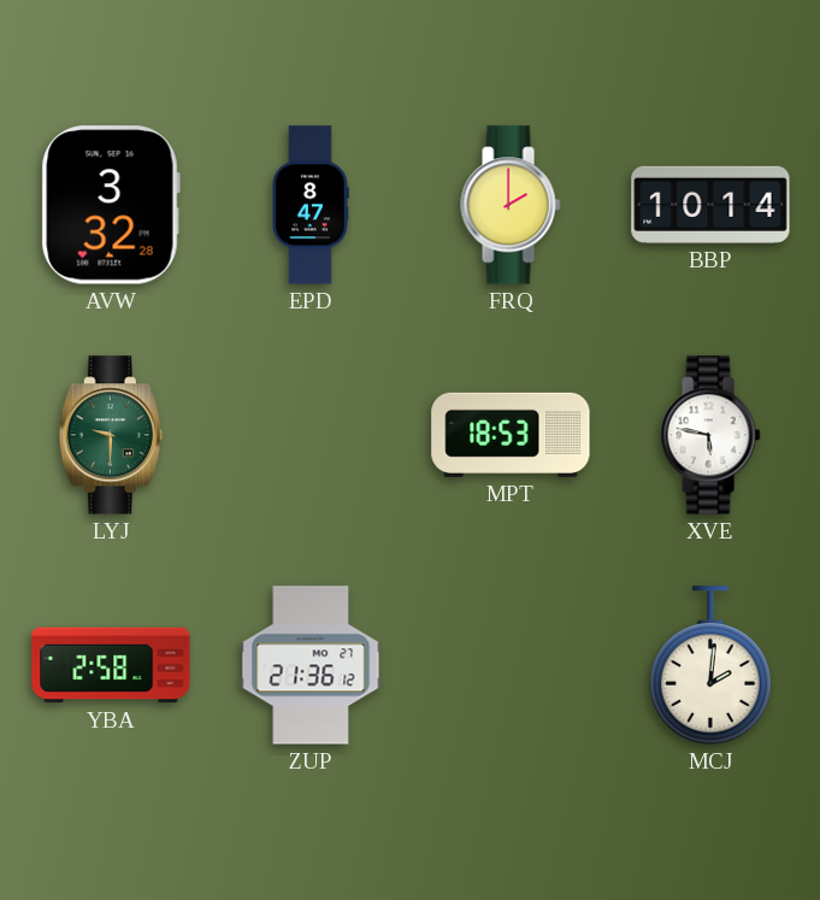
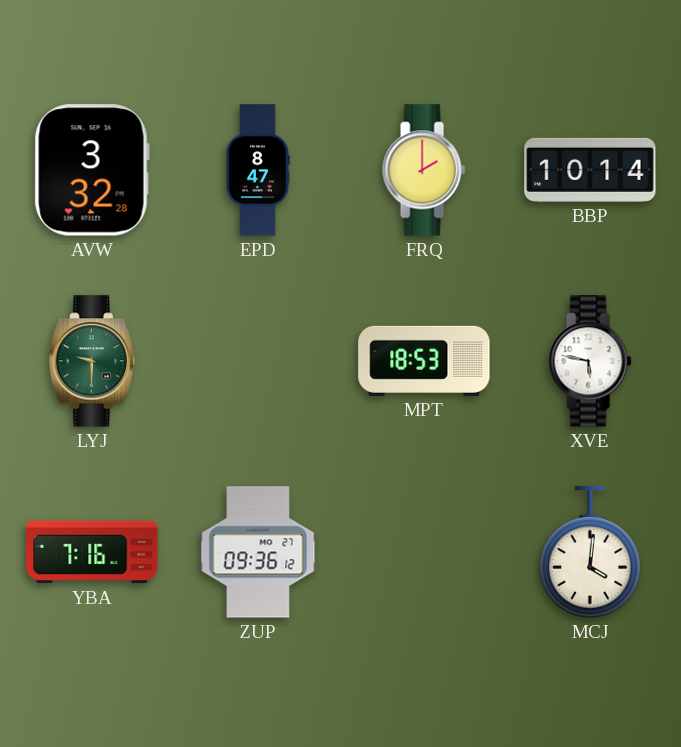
YBA: 2:58 -> 7:16
ZUP: 21:36 -> 09:36
MCJ: 2:01 -> 4:01
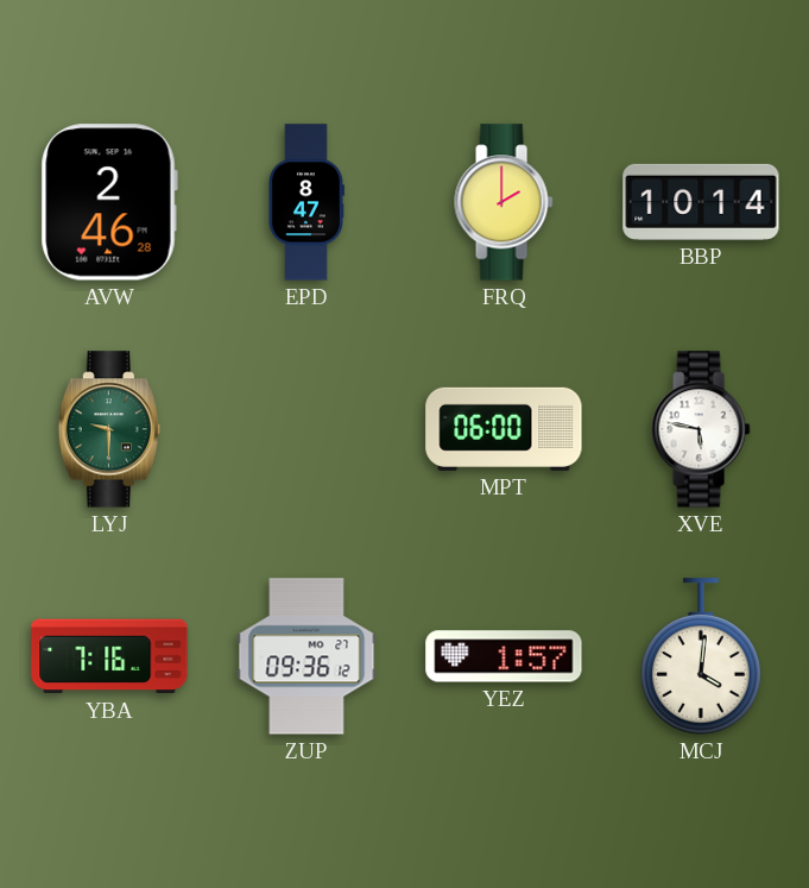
AVW: 3:32 -> 2:46
MPT: 18:53 -> 06:00
YEZ: none -> 1:57
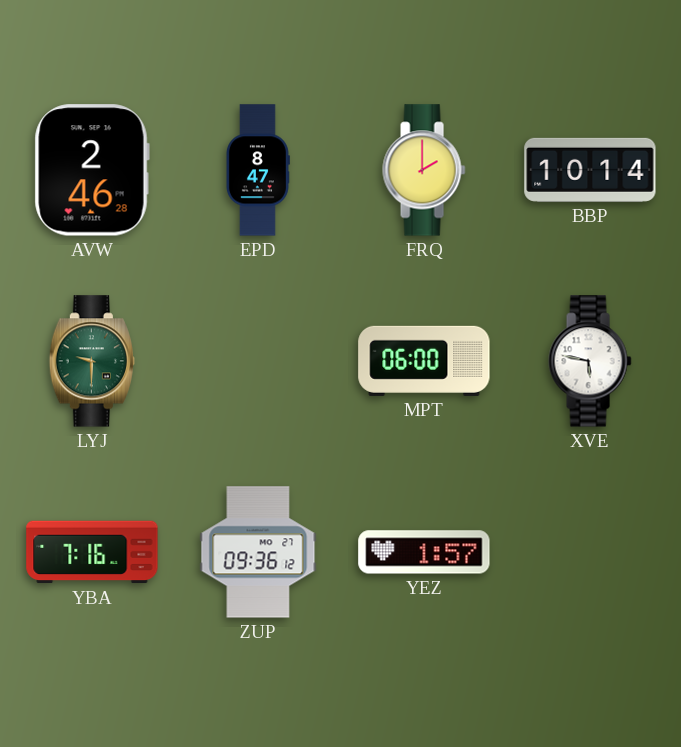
MCJ: 4:01 -> none
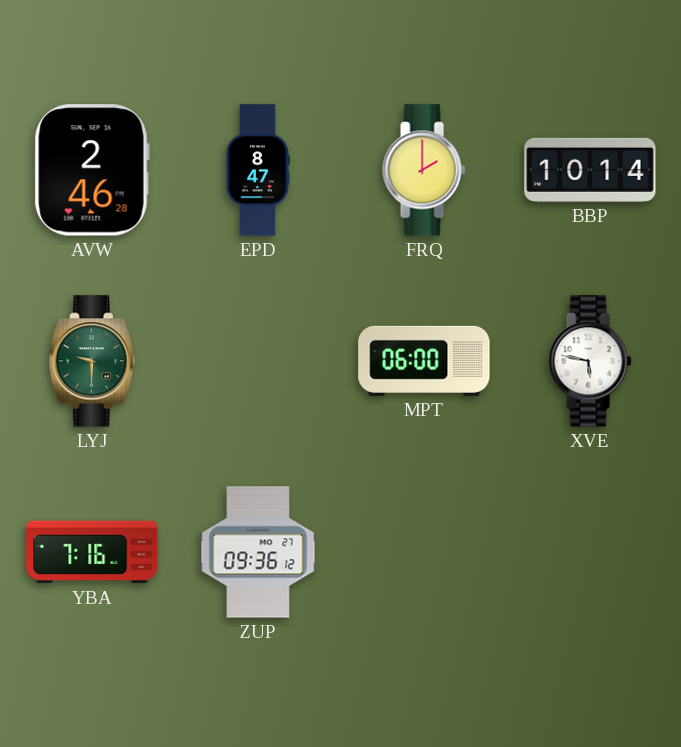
YEZ: 1:57 -> none
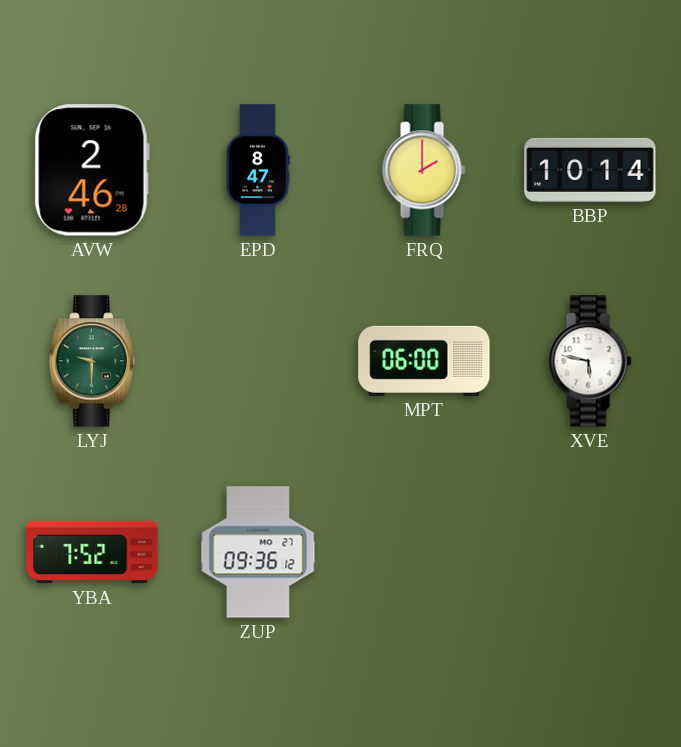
YBA: 7:16 -> 7:52
